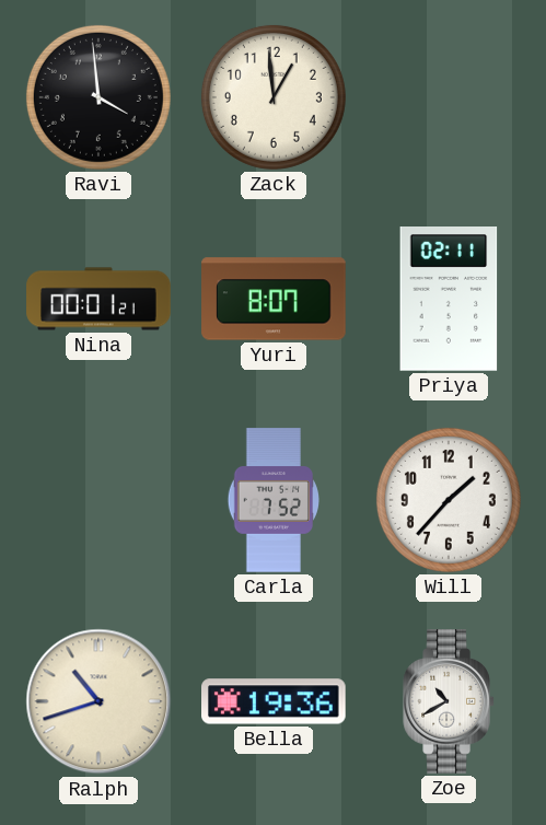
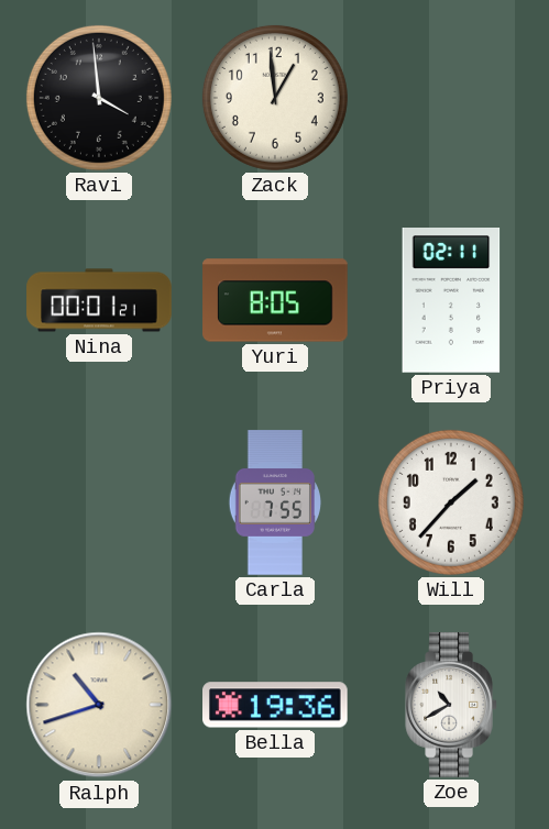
Yuri: 8:07 -> 8:05
Carla: 7:52 -> 7:55
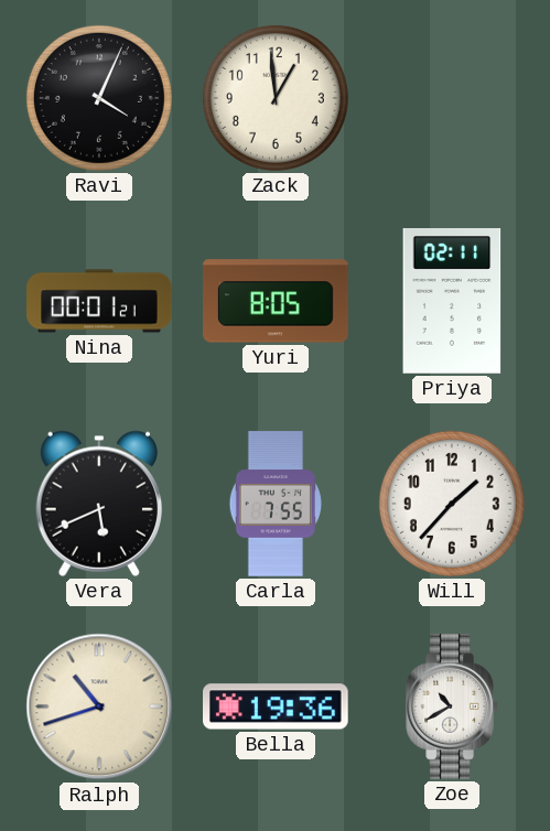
Ravi: 3:59 -> 4:04
Vera: none -> 5:41
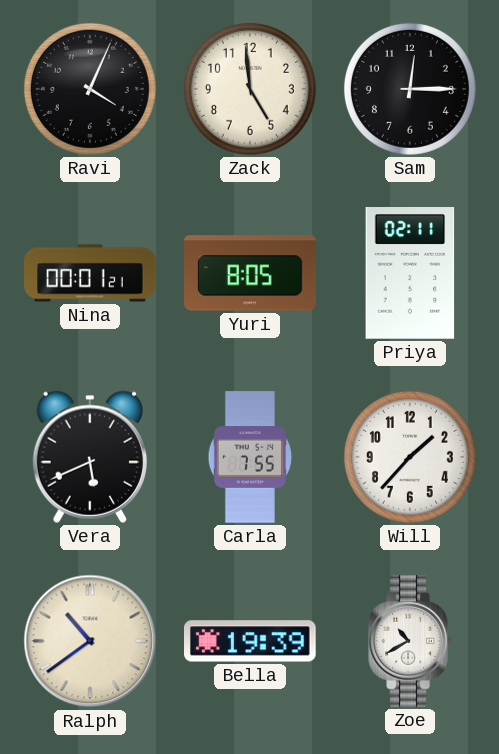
Zack: 12:59 -> 4:59
Sam: none -> 12:15
Ralph: 10:42 -> 10:39
Bella: 19:36 -> 19:39
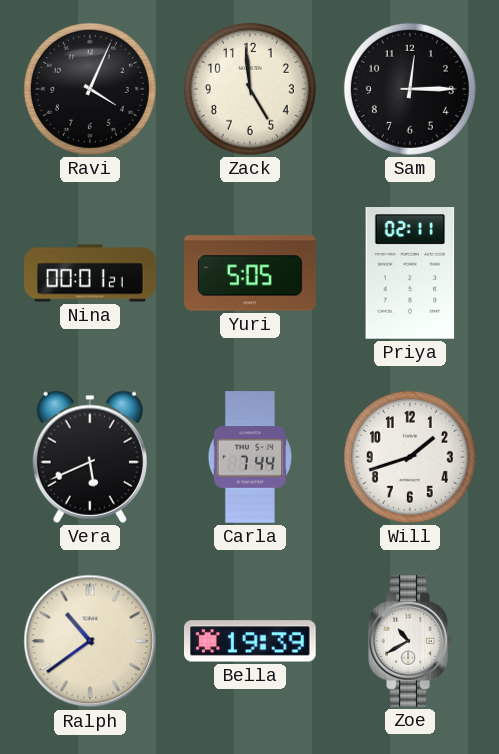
Yuri: 8:05 -> 5:05
Carla: 7:55 -> 7:44
Will: 1:37 -> 1:42
